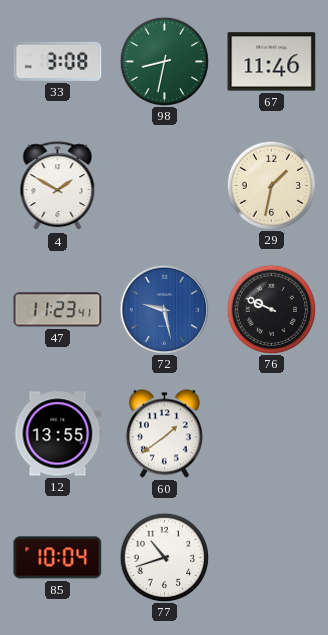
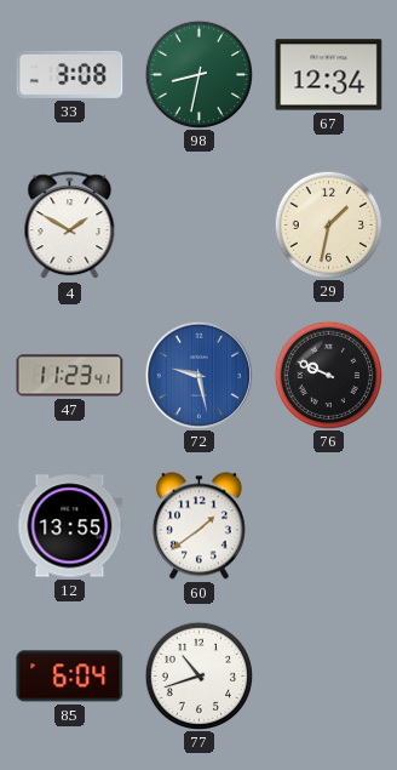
67: 11:46 -> 12:34
85: 10:04 -> 6:04
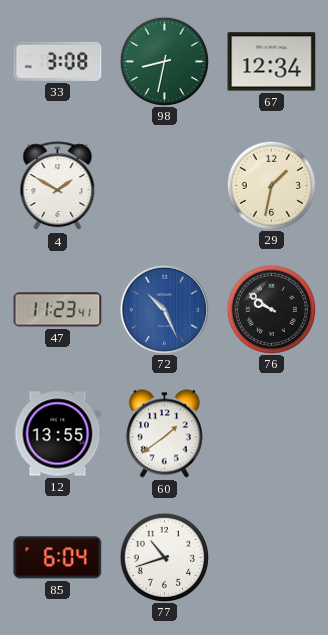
72: 9:28 -> 10:26
76: 9:49 -> 9:51
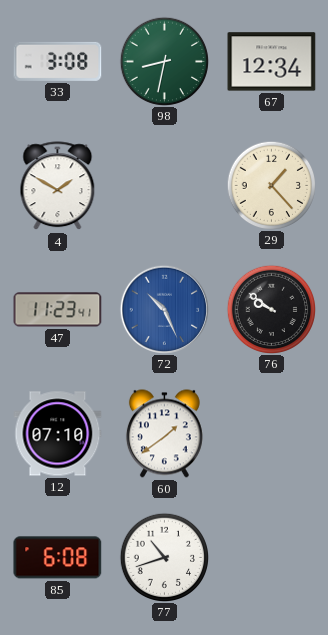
29: 1:32 -> 1:23
12: 13:55 -> 07:10
85: 6:04 -> 6:08
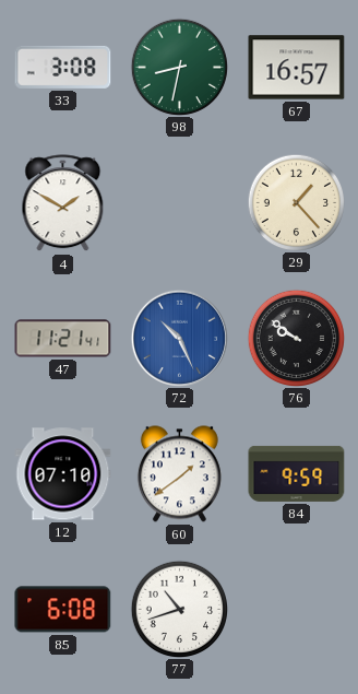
67: 12:34 -> 16:57
47: 11:23 -> 11:21
84: none -> 9:59
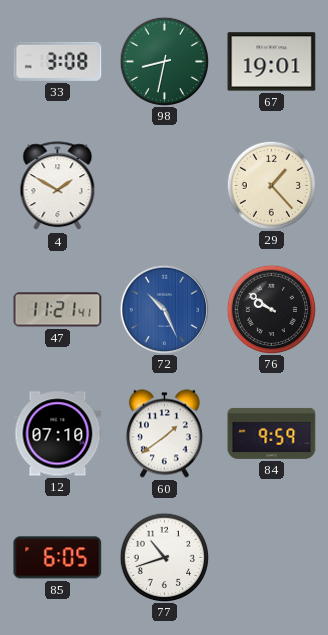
67: 16:57 -> 19:01
85: 6:08 -> 6:05
